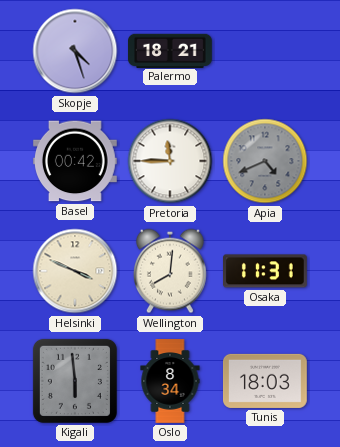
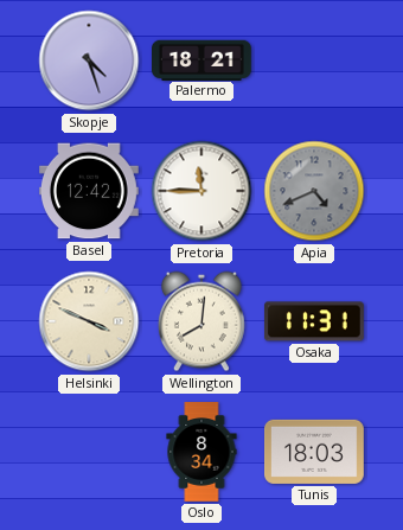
Basel: 00:42 -> 12:42
Kigali: 5:59 -> none
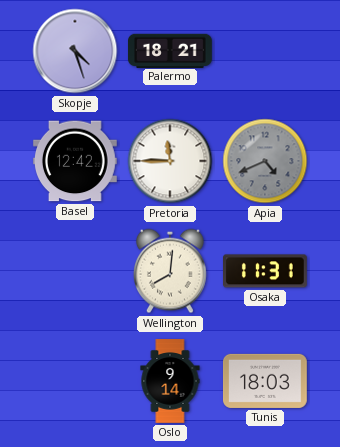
Helsinki: 3:49 -> none
Oslo: 8:34 -> 9:14
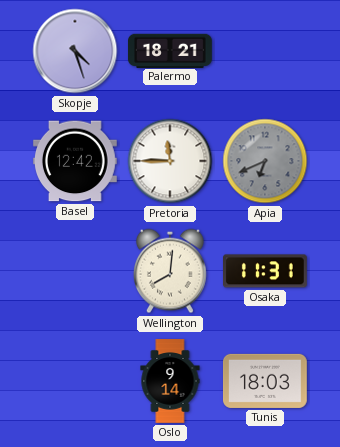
Apia: 4:41 -> 6:41
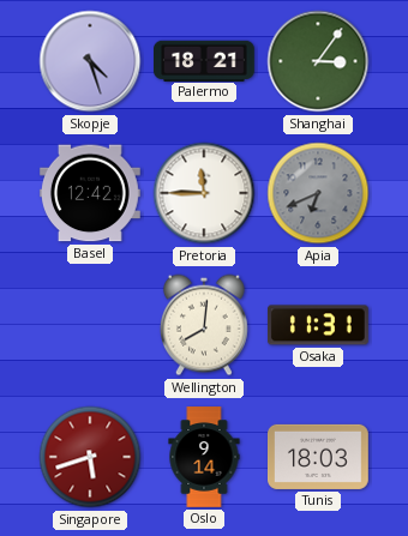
Shanghai: none -> 3:06
Singapore: none -> 5:42
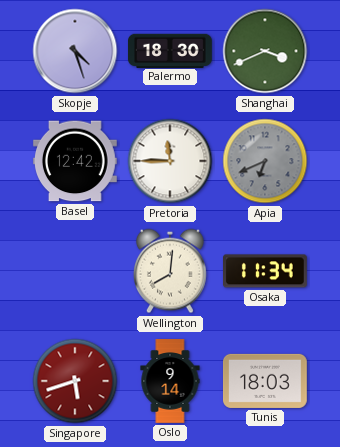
Palermo: 18:21 -> 18:30
Shanghai: 3:06 -> 3:41
Osaka: 11:31 -> 11:34
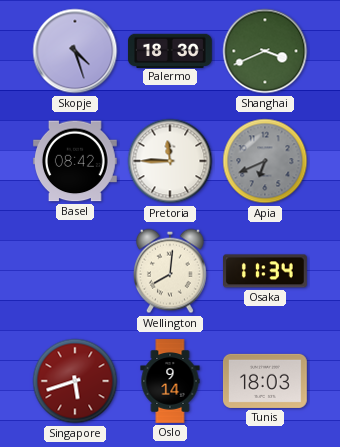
Basel: 12:42 -> 08:42
